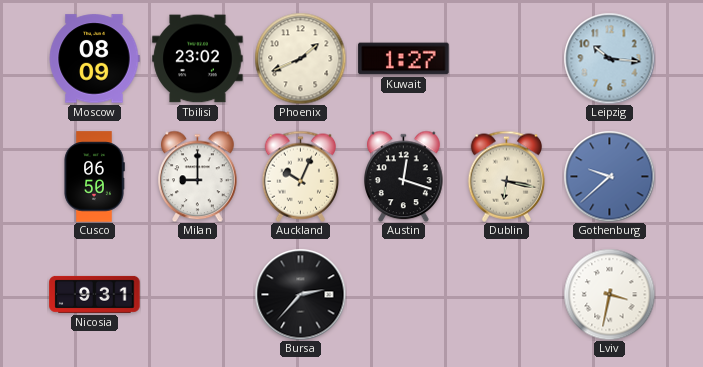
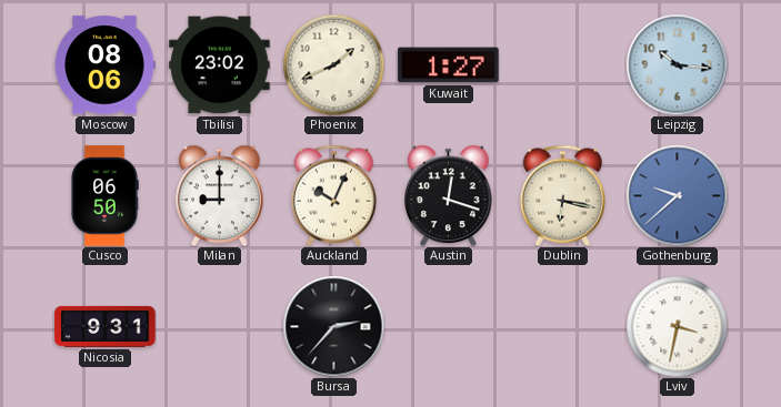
Moscow: 08:09 -> 08:06
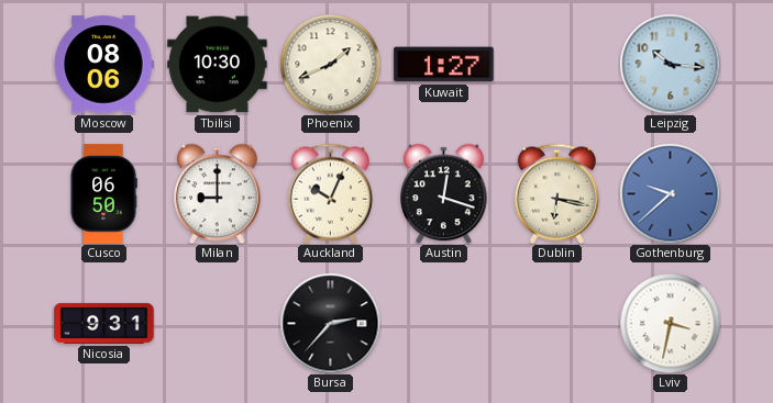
Tbilisi: 23:02 -> 10:30
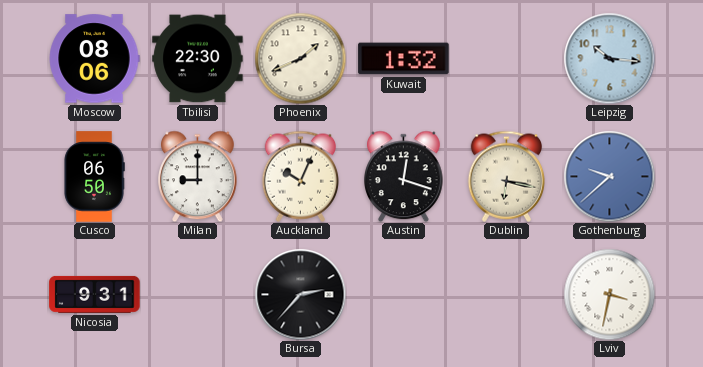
Tbilisi: 10:30 -> 22:30
Kuwait: 1:27 -> 1:32
